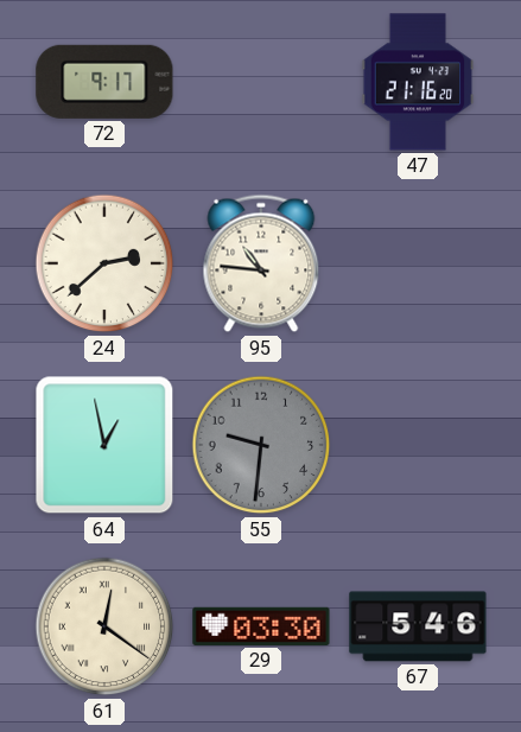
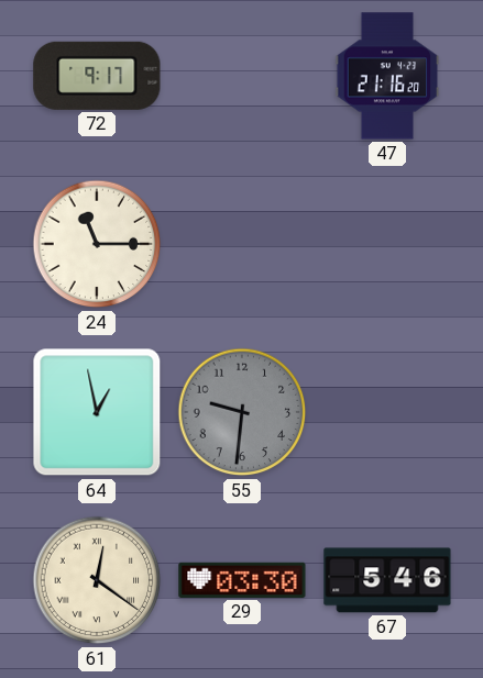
24: 2:38 -> 11:15
95: 10:46 -> none
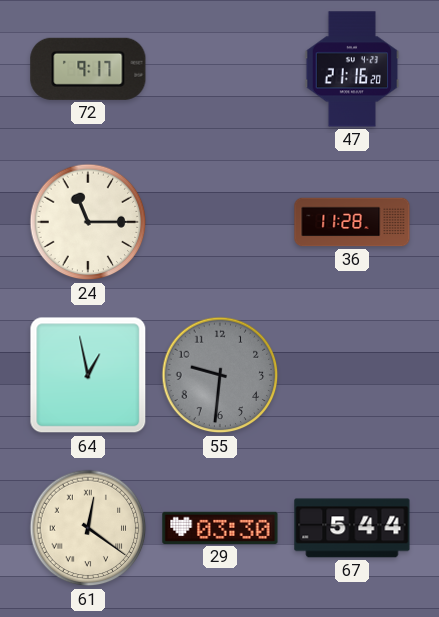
36: none -> 11:28
67: 5:46 -> 5:44
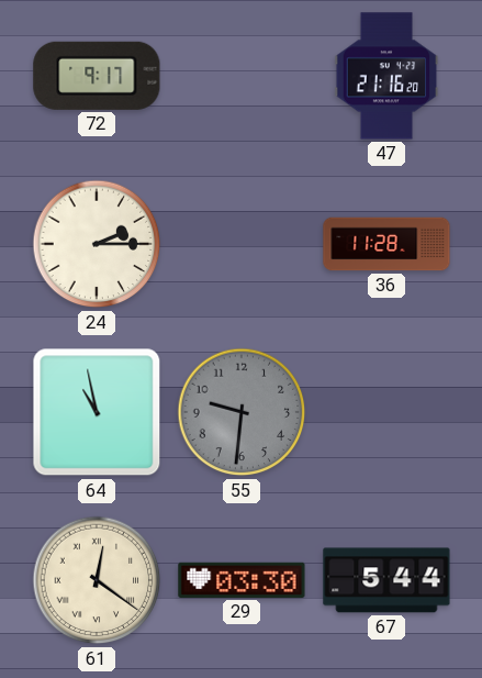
24: 11:15 -> 2:15
64: 12:58 -> 10:58
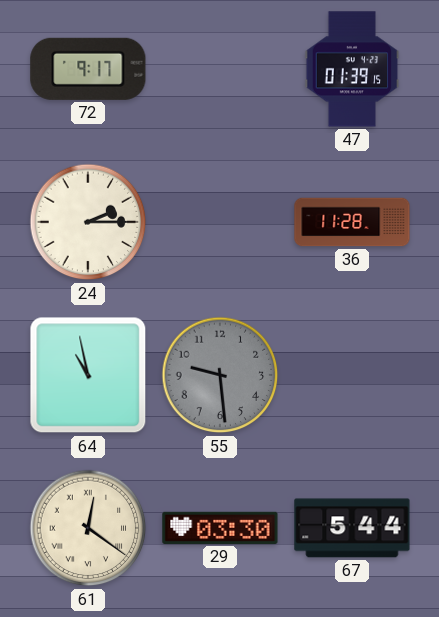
47: 21:16 -> 01:39
55: 9:31 -> 9:29
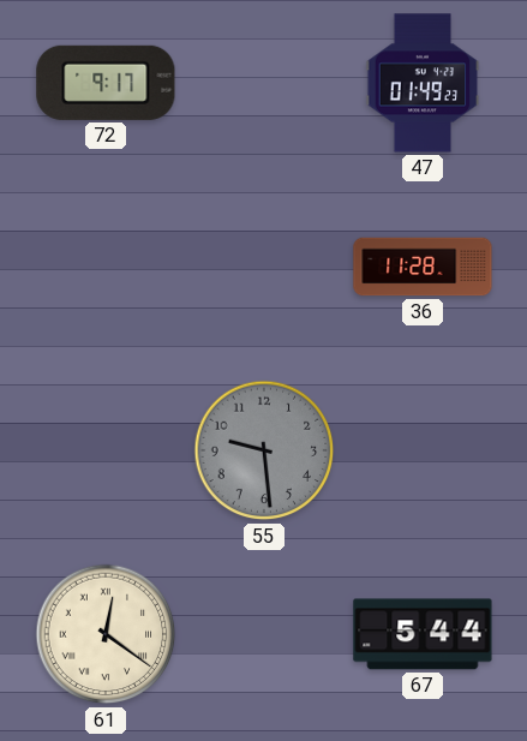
47: 01:39 -> 01:49
24: 2:15 -> none
64: 10:58 -> none
29: 03:30 -> none
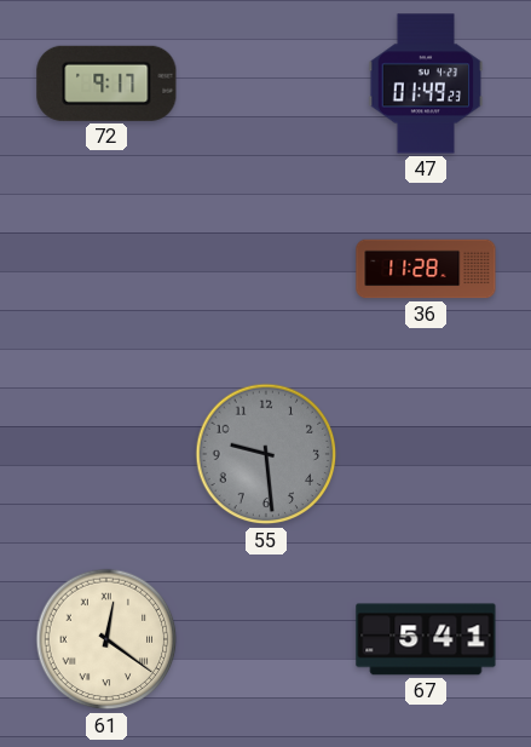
67: 5:44 -> 5:41
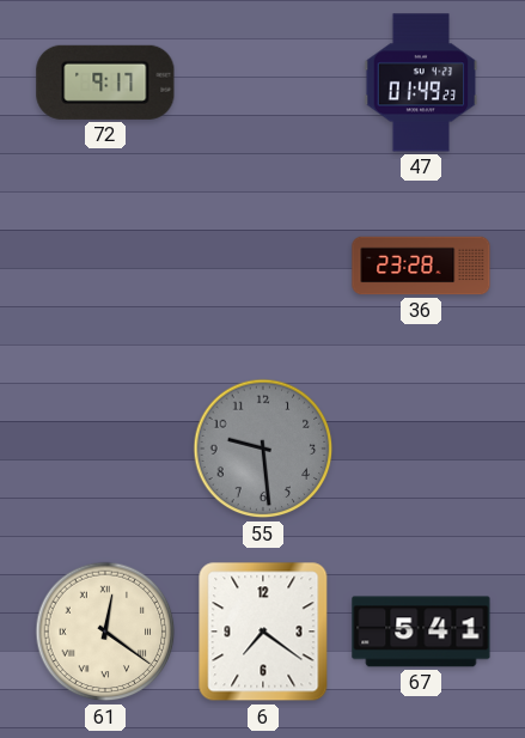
36: 11:28 -> 23:28
6: none -> 7:21
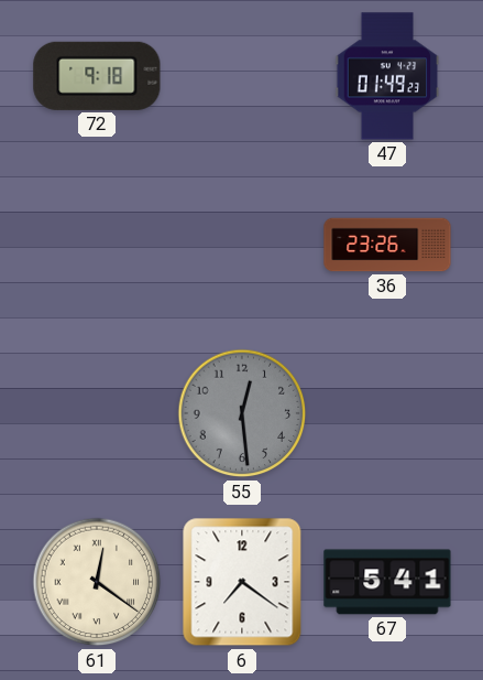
72: 9:17 -> 9:18
36: 23:28 -> 23:26
55: 9:29 -> 12:29
